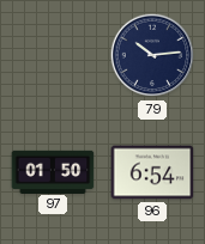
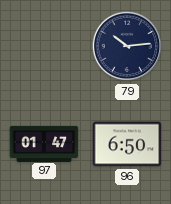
97: 01:50 -> 01:47
96: 6:54 -> 6:50
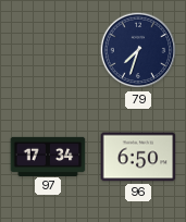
79: 10:14 -> 7:33
97: 01:47 -> 17:34
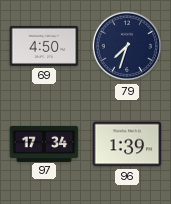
69: none -> 4:50
96: 6:50 -> 1:39
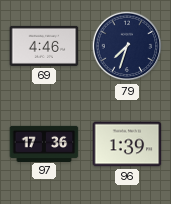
69: 4:50 -> 4:46
97: 17:34 -> 17:36
